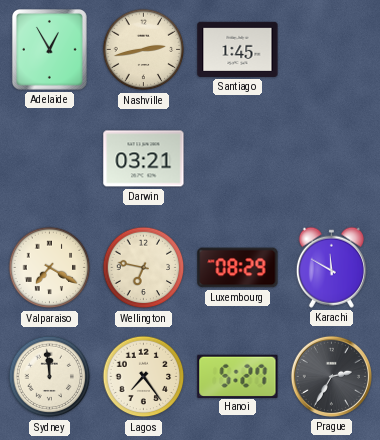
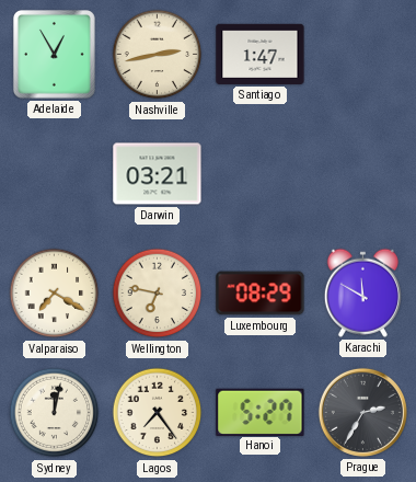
Santiago: 1:45 -> 1:47
Sydney: 11:59 -> 12:02
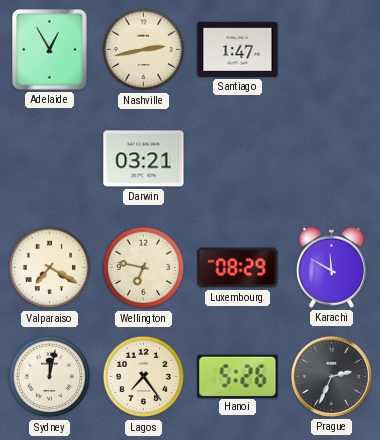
Hanoi: 5:27 -> 5:26
Prague: 2:35 -> 2:34
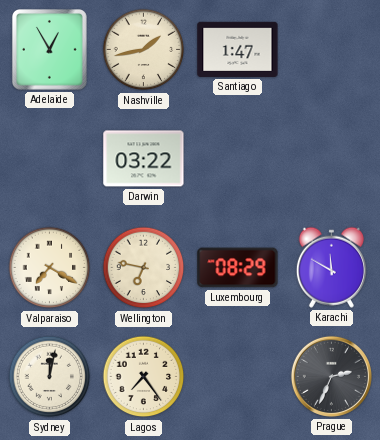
Nashville: 2:43 -> 1:43
Darwin: 03:21 -> 03:22
Hanoi: 5:26 -> none
